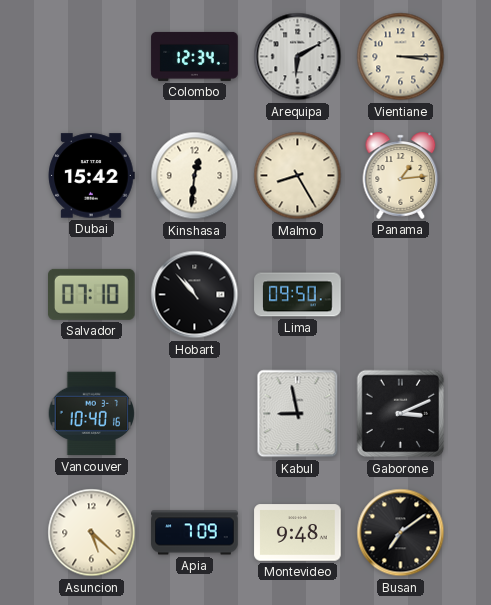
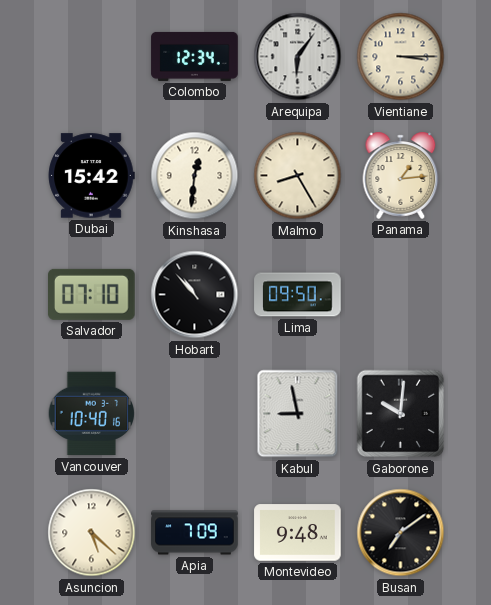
Arequipa: 6:10 -> 6:06
Gaborone: 3:11 -> 10:01
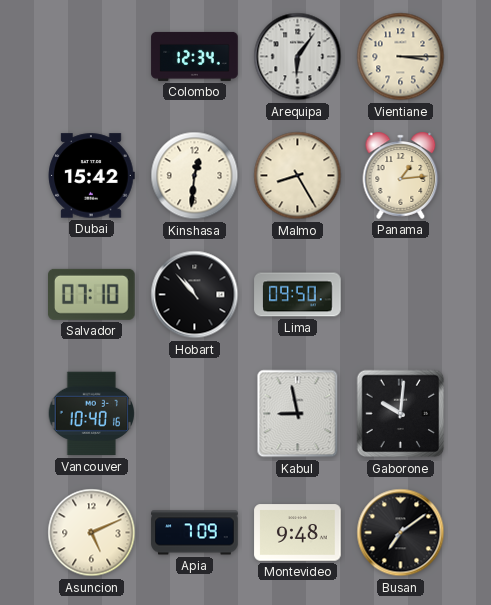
Asuncion: 5:22 -> 5:11
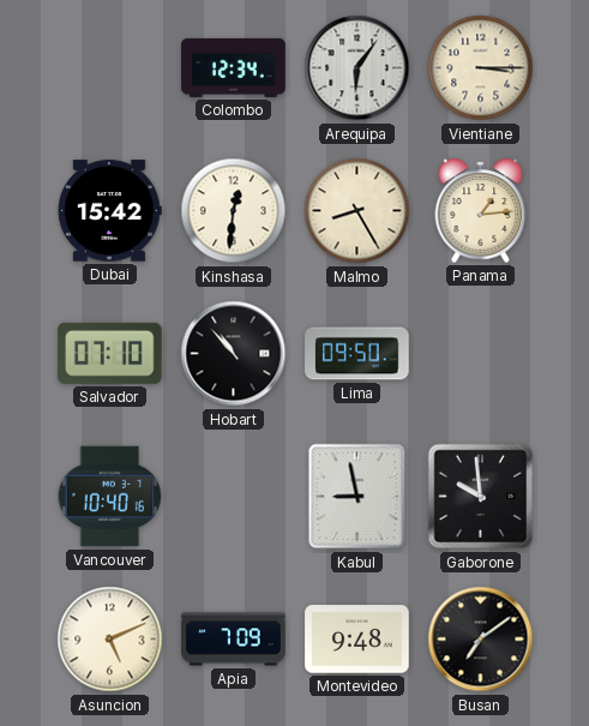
Gaborone: 10:01 -> 9:59
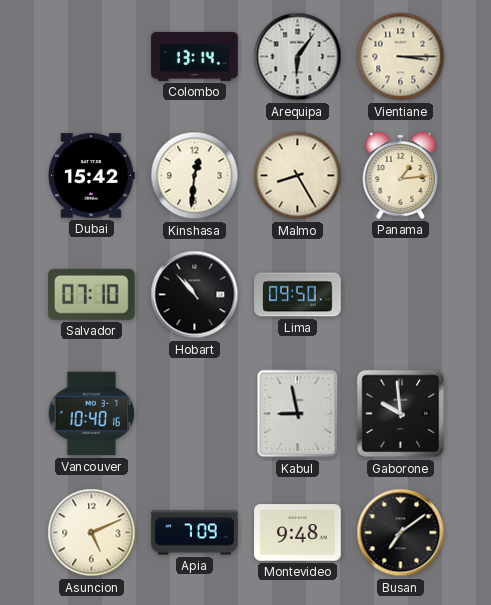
Colombo: 12:34 -> 13:14
